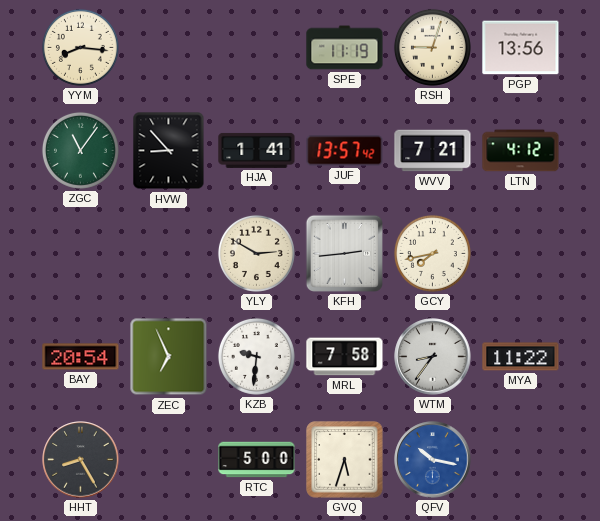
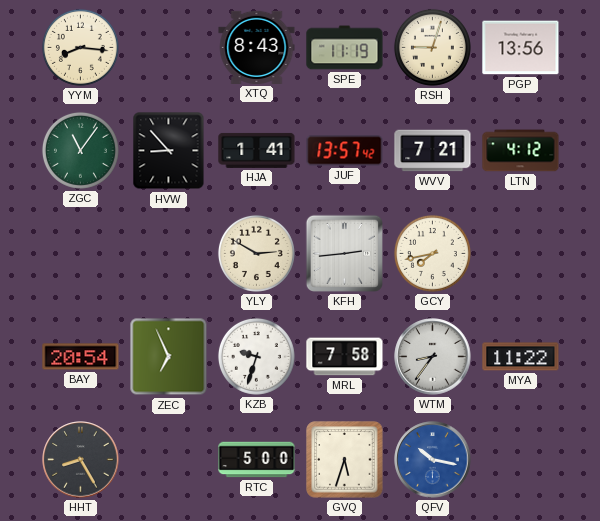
XTQ: none -> 8:43
KZB: 9:31 -> 9:33
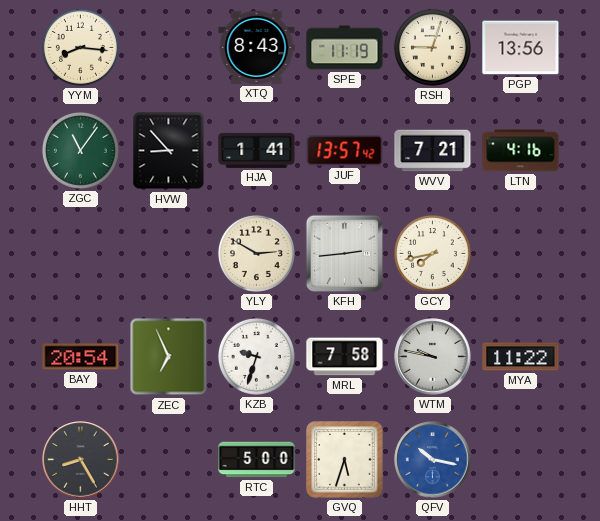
LTN: 4:12 -> 4:16
WTM: 8:36 -> 9:47
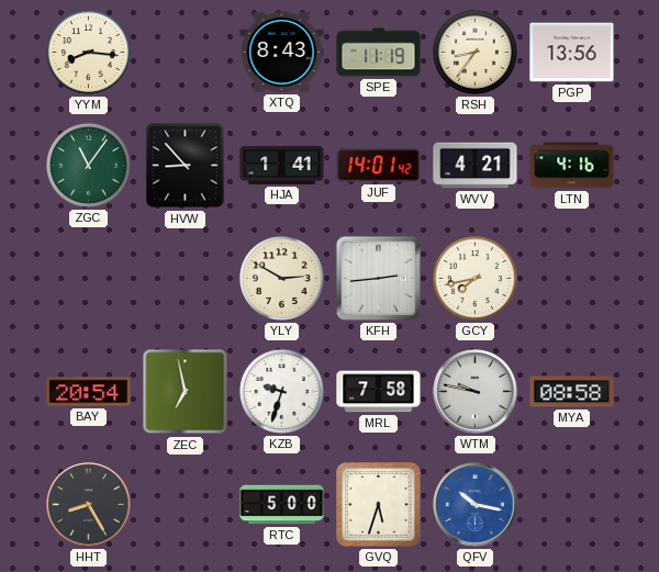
RSH: 9:03 -> 8:36
JUF: 13:57 -> 14:01
WVV: 7:21 -> 4:21
ZEC: 6:56 -> 6:58
MYA: 11:22 -> 08:58
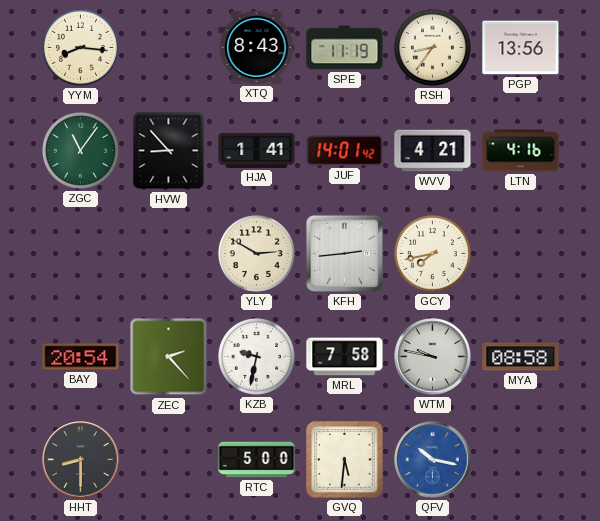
ZEC: 6:58 -> 2:23
KZB: 9:33 -> 9:32
HHT: 8:25 -> 8:30
GVQ: 5:33 -> 5:31
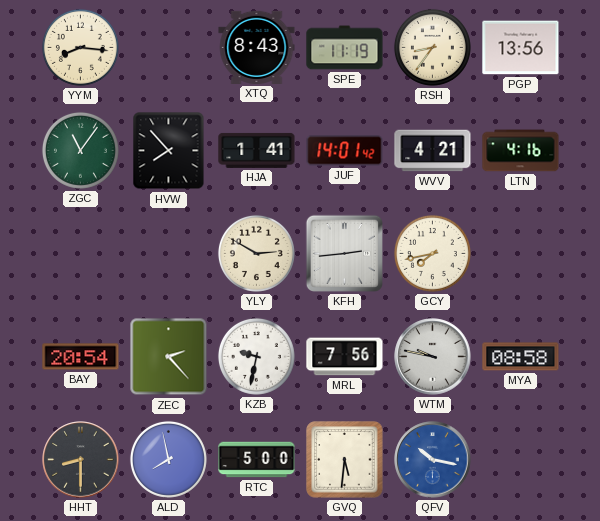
HVW: 8:53 -> 7:53
MRL: 7:58 -> 7:56
ALD: none -> 7:58
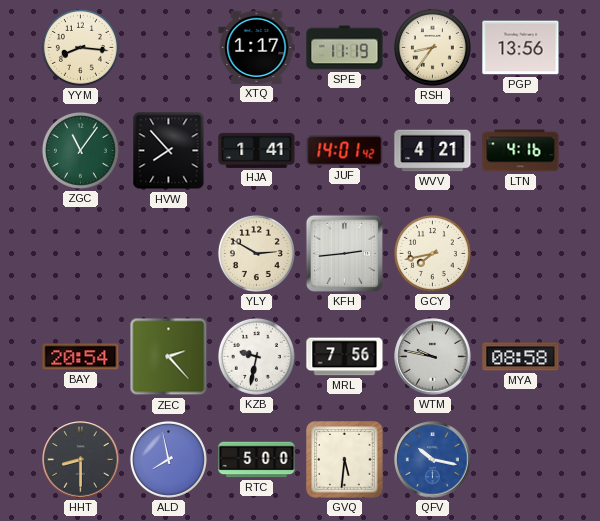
XTQ: 8:43 -> 1:17
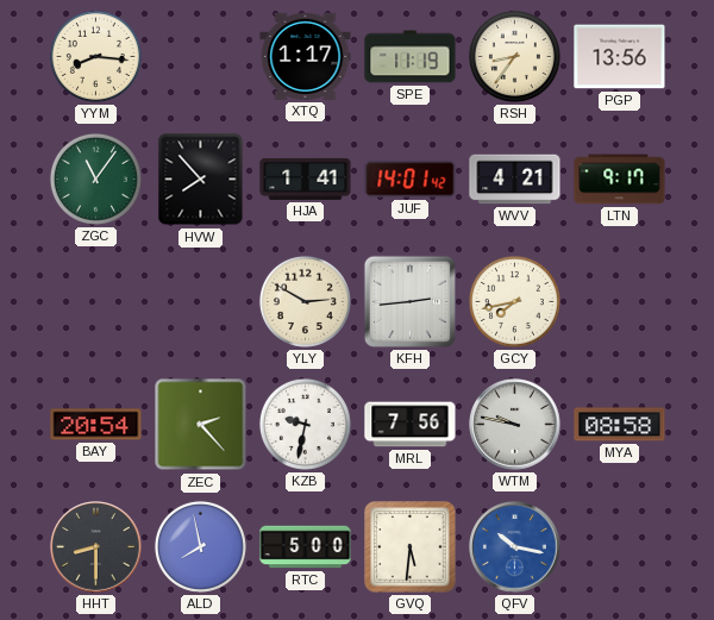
LTN: 4:16 -> 9:17
